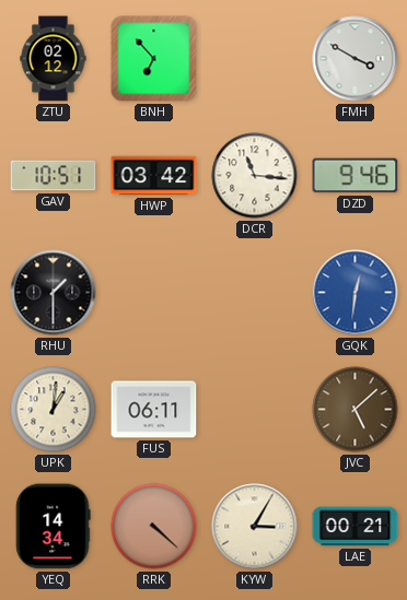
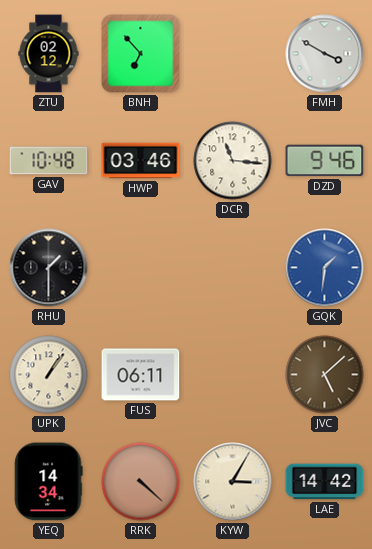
GAV: 10:51 -> 10:48
HWP: 03:42 -> 03:46
GQK: 12:31 -> 1:31
UPK: 1:01 -> 1:06
LAE: 00:21 -> 14:42
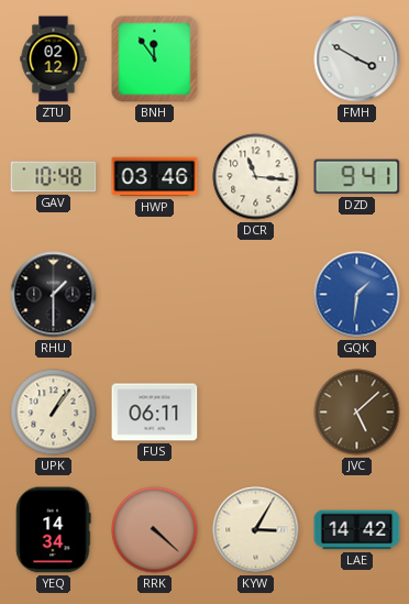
BNH: 6:53 -> 11:54
DZD: 9:46 -> 9:41
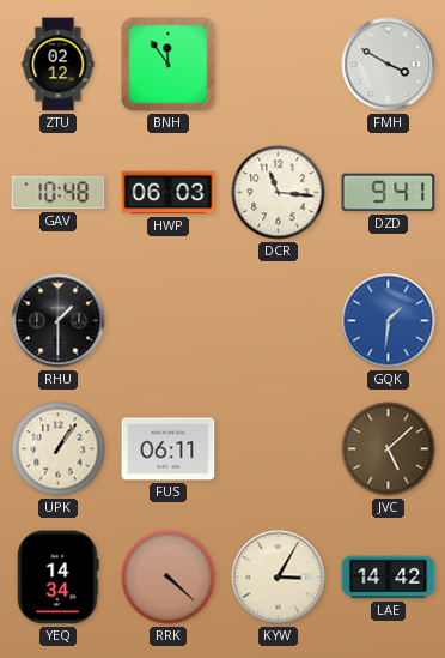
HWP: 03:46 -> 06:03
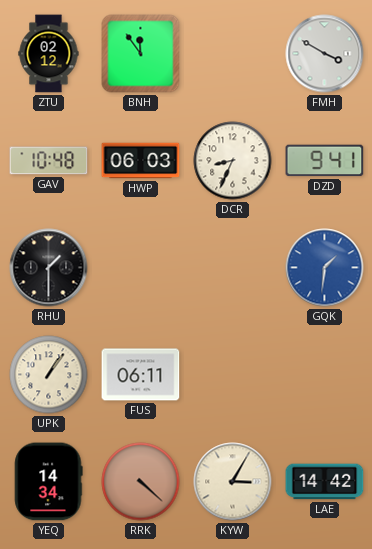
DCR: 11:16 -> 8:34
JVC: 5:08 -> none
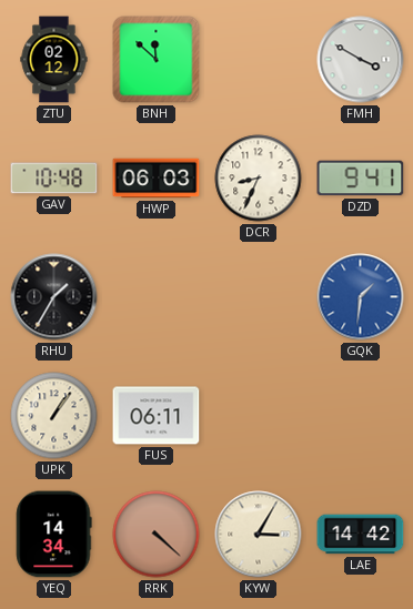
BNH: 11:54 -> 11:52
RHU: 1:30 -> 1:35
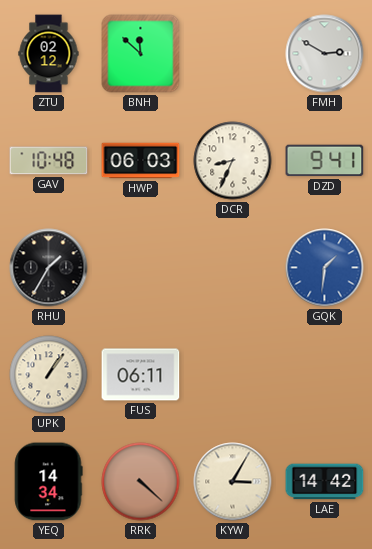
FMH: 3:50 -> 2:50
